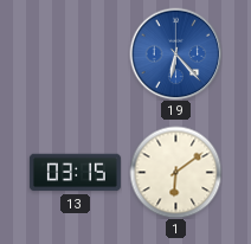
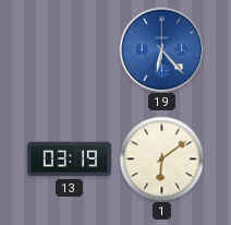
13: 03:15 -> 03:19
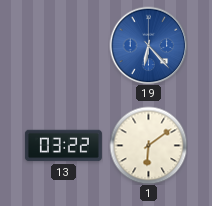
13: 03:19 -> 03:22
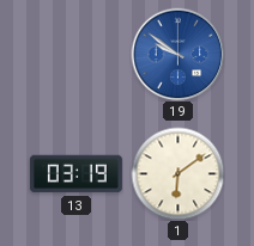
19: 6:23 -> 9:51
13: 03:22 -> 03:19
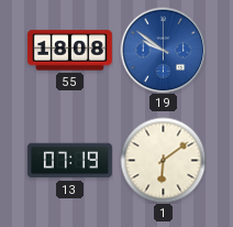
55: none -> 18:08
13: 03:19 -> 07:19
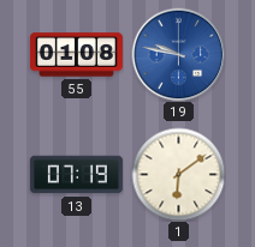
55: 18:08 -> 01:08
19: 9:51 -> 9:47
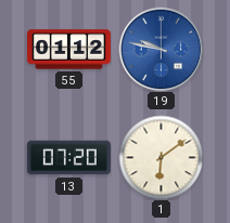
55: 01:08 -> 01:12
13: 07:19 -> 07:20
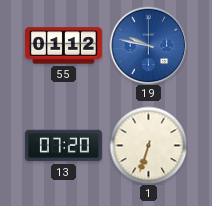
1: 6:09 -> 6:33
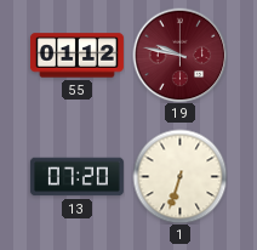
19 dial: blue -> burgundy
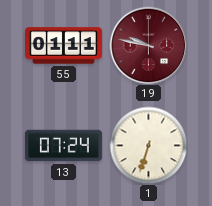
55: 01:12 -> 01:11
13: 07:20 -> 07:24
